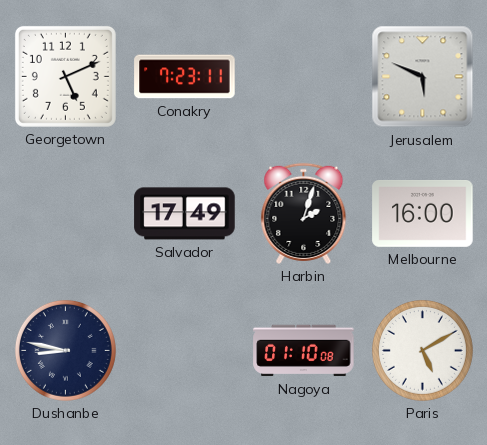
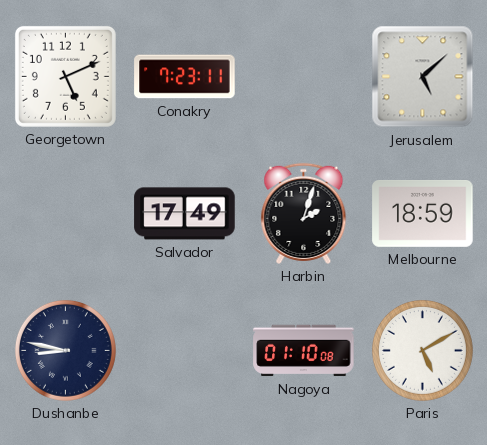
Jerusalem: 5:49 -> 5:08
Melbourne: 16:00 -> 18:59
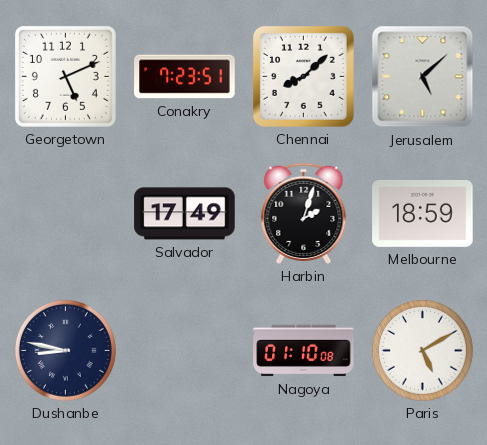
Conakry: 7:23:11 -> 7:23:51
Chennai: none -> 8:08
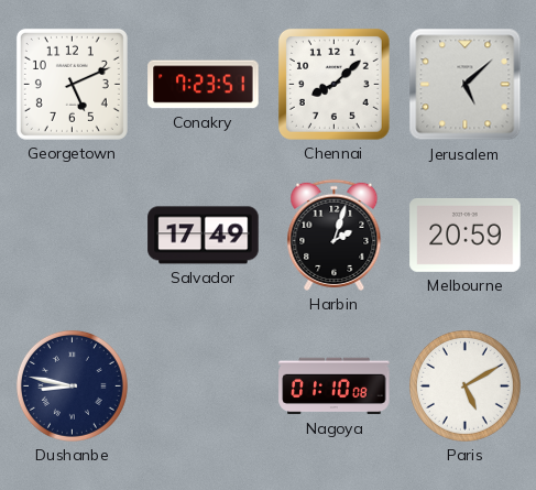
Melbourne: 18:59 -> 20:59
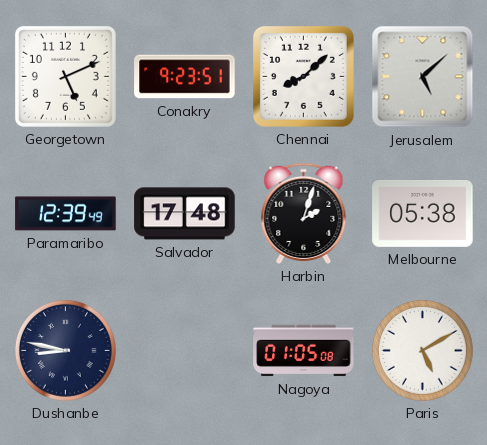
Conakry: 7:23 -> 9:23
Paramaribo: none -> 12:39
Salvador: 17:49 -> 17:48
Melbourne: 20:59 -> 05:38
Nagoya: 01:10 -> 01:05
